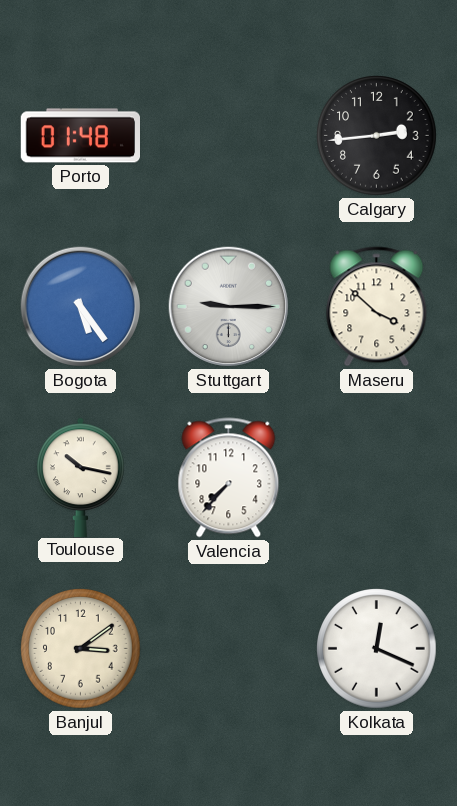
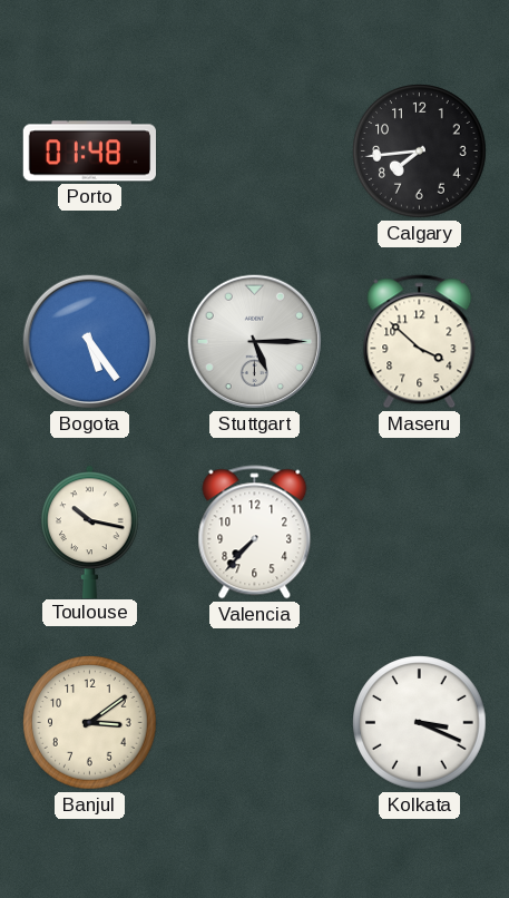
Calgary: 2:44 -> 7:44
Stuttgart: 9:15 -> 5:15
Kolkata: 12:19 -> 3:19
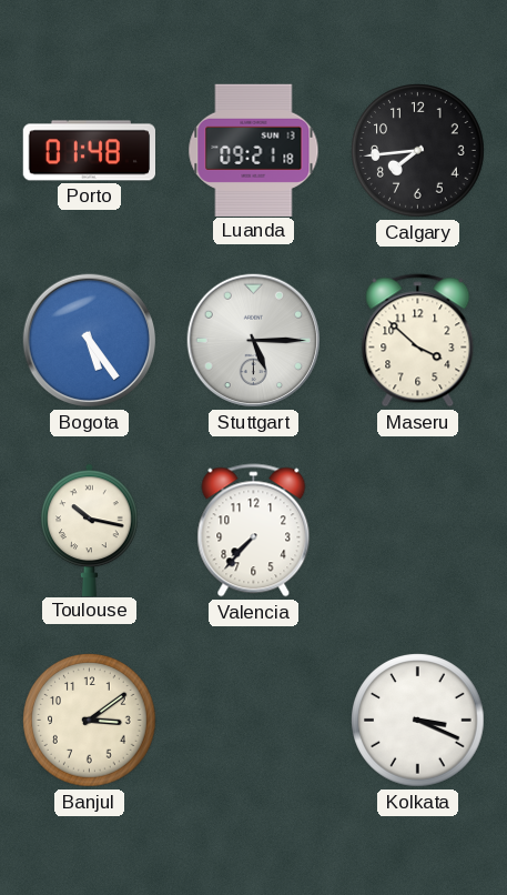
Luanda: none -> 09:21
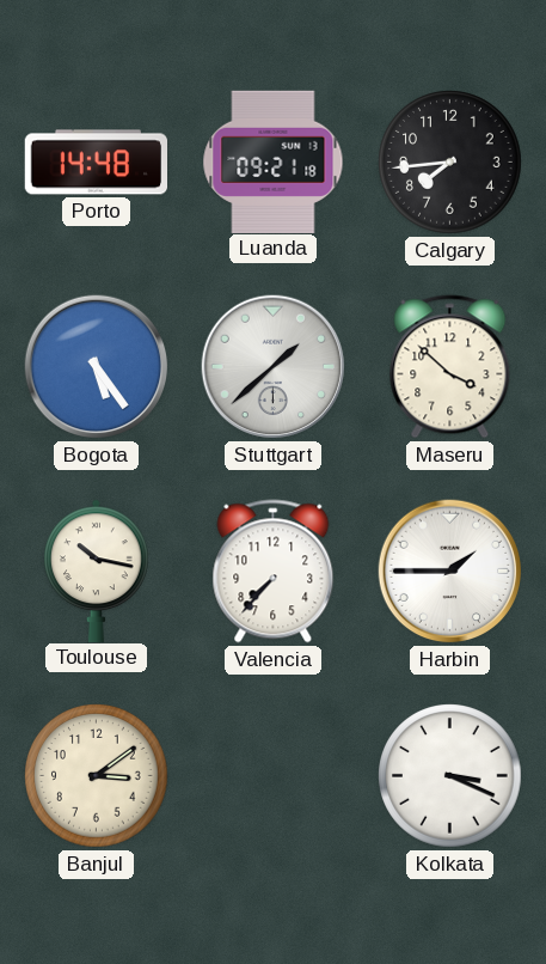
Porto: 01:48 -> 14:48
Stuttgart: 5:15 -> 1:38
Harbin: none -> 1:45
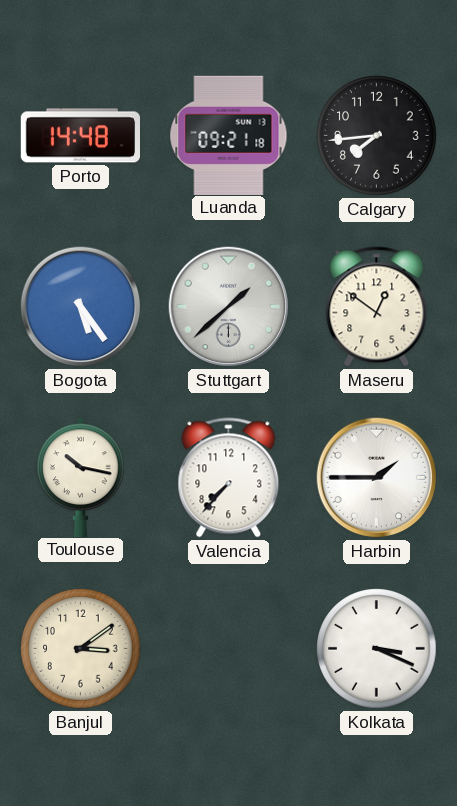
Maseru: 3:52 -> 12:51
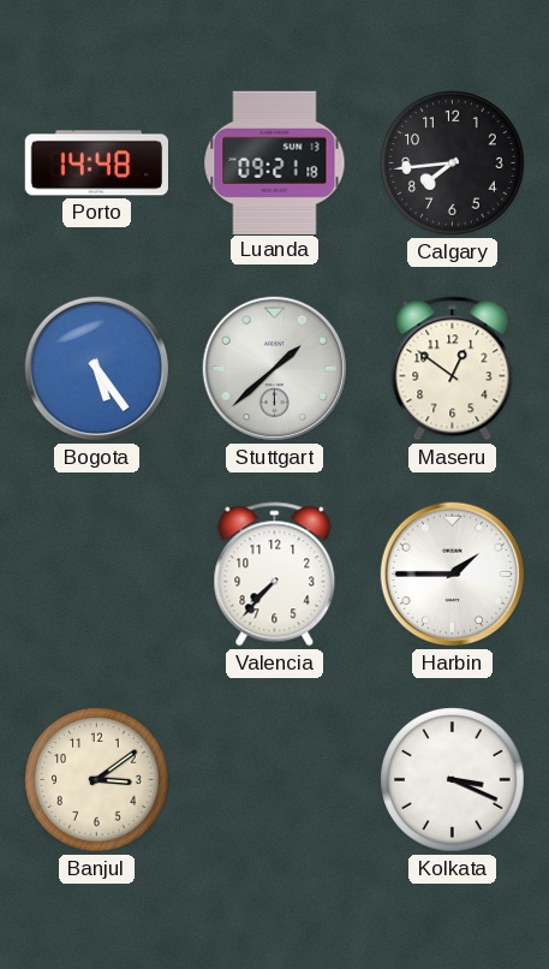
Toulouse: 10:17 -> none
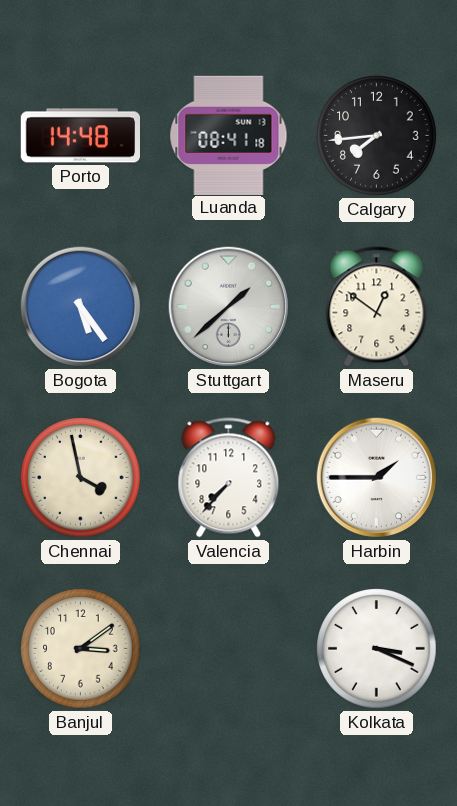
Luanda: 09:21 -> 08:41
Chennai: none -> 3:58
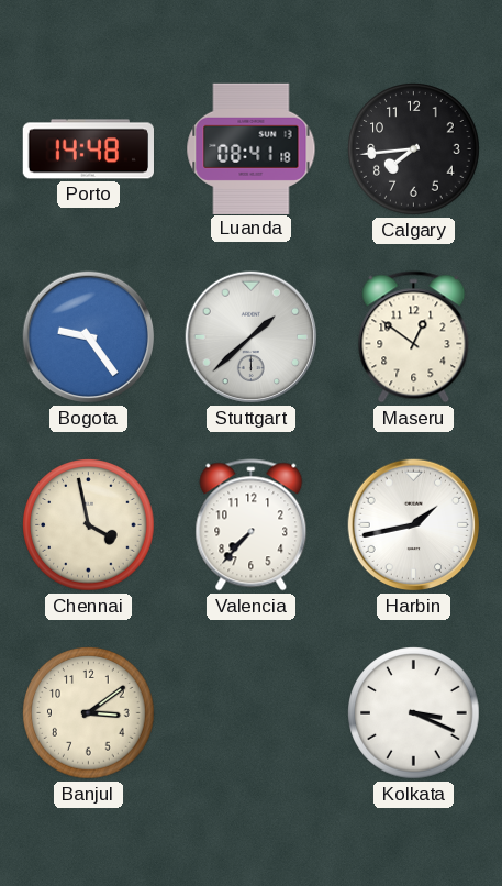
Bogota: 5:24 -> 9:24
Harbin: 1:45 -> 1:43
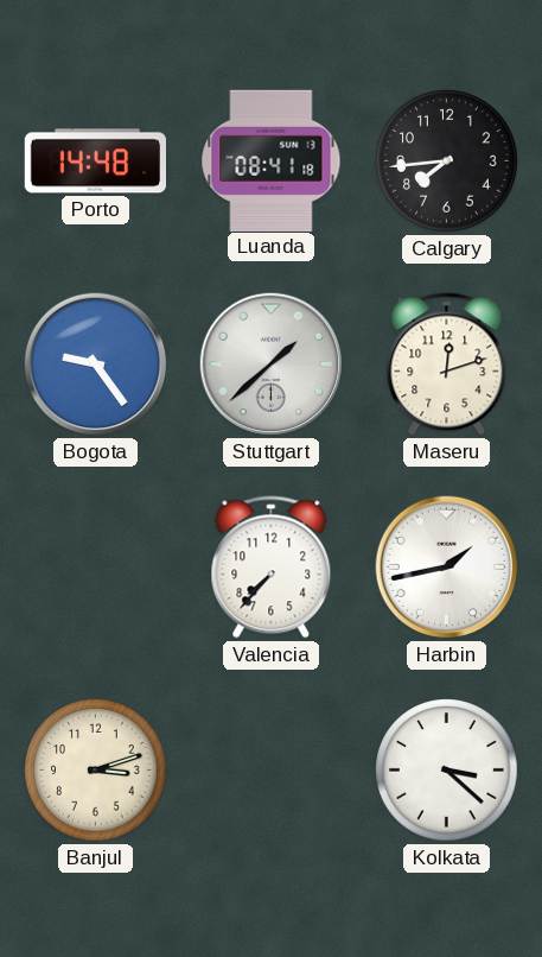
Maseru: 12:51 -> 12:12
Chennai: 3:58 -> none
Banjul: 3:09 -> 3:12
Kolkata: 3:19 -> 3:22
